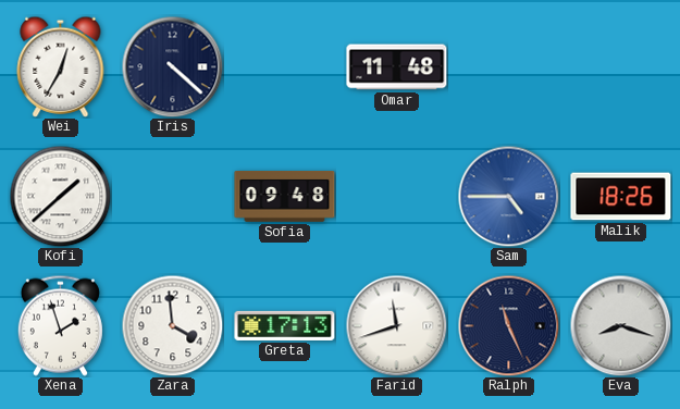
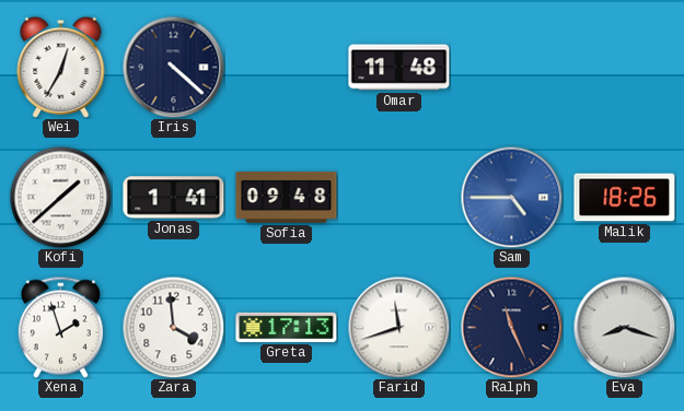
Jonas: none -> 1:41
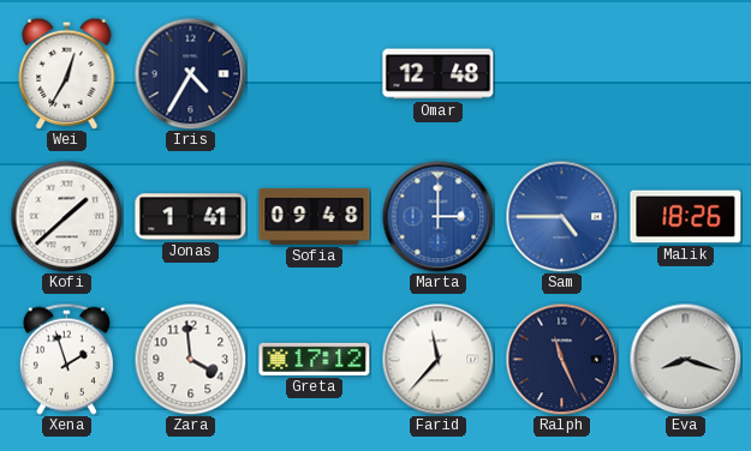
Iris: 4:22 -> 4:35
Omar: 11:48 -> 12:48
Marta: none -> 3:00
Greta: 17:13 -> 17:12
Farid: 11:42 -> 11:37
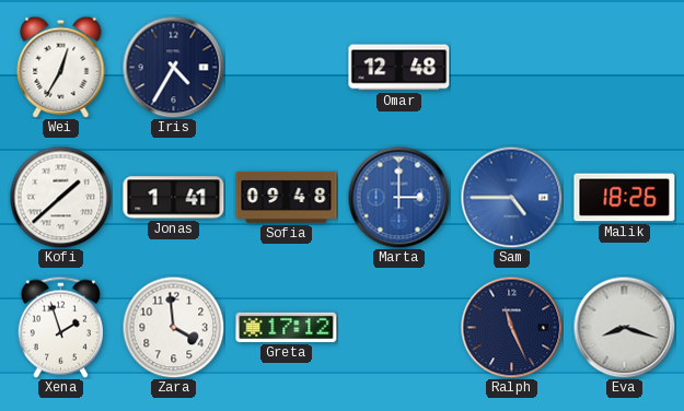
Farid: 11:37 -> none
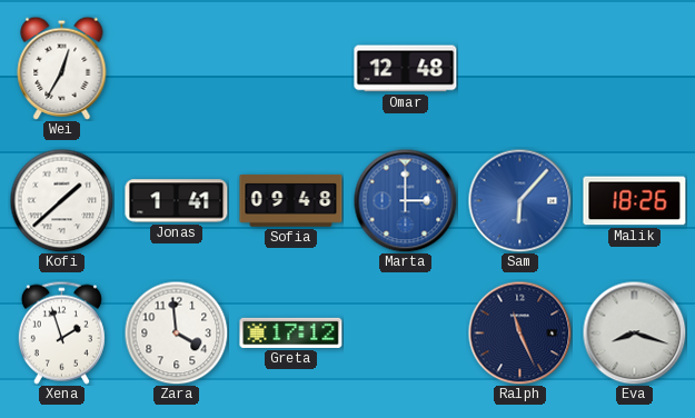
Iris: 4:35 -> none
Sam: 4:45 -> 6:07
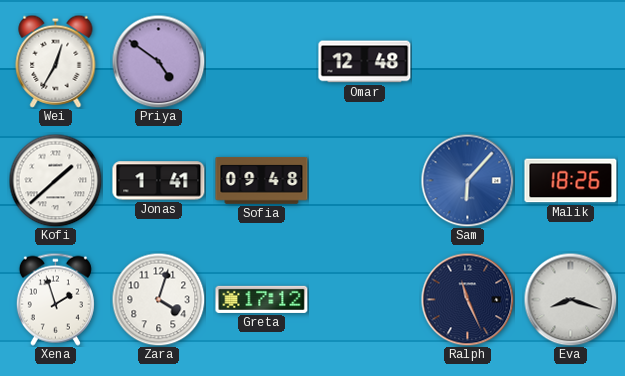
Priya: none -> 4:51
Marta: 3:00 -> none
Zara: 3:59 -> 4:03
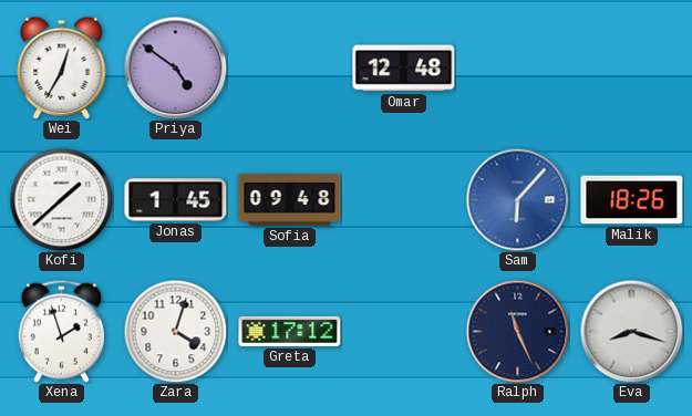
Jonas: 1:41 -> 1:45
